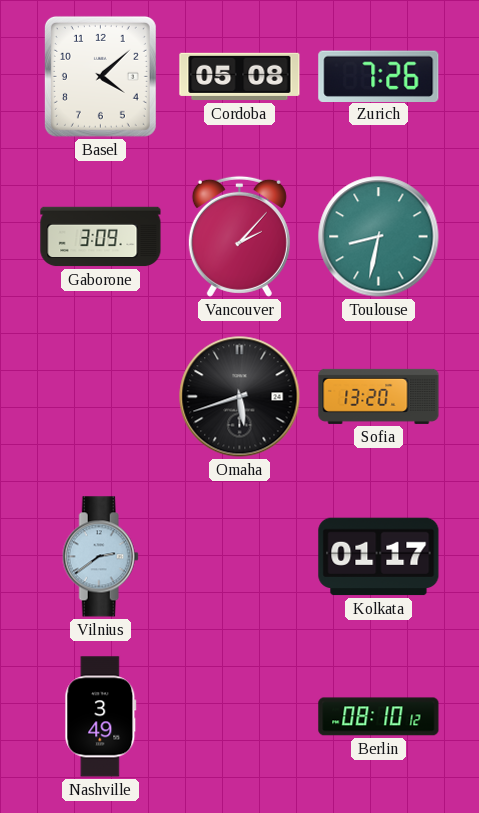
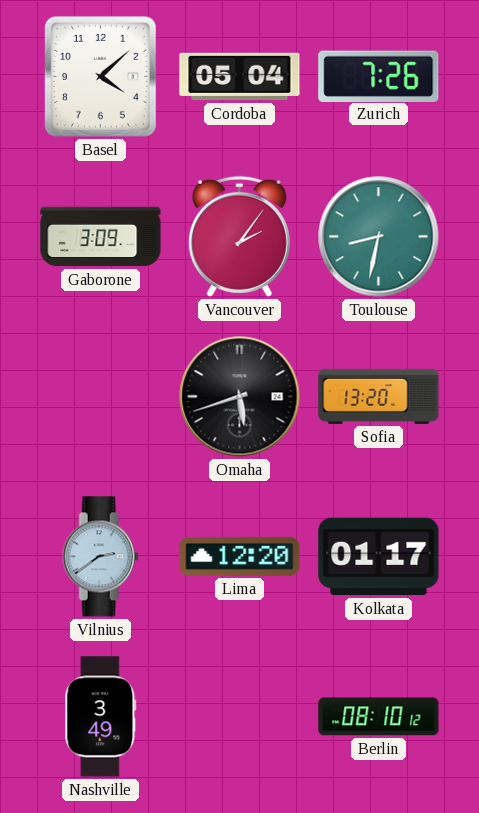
Cordoba: 05:08 -> 05:04
Vancouver: 2:07 -> 2:06
Lima: none -> 12:20
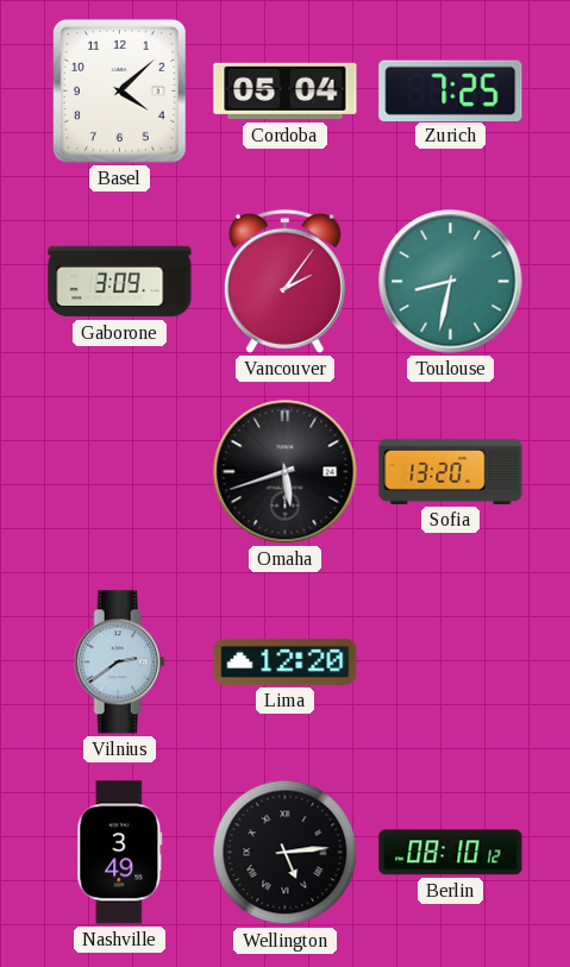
Zurich: 7:26 -> 7:25
Kolkata: 01:17 -> none
Wellington: none -> 5:14
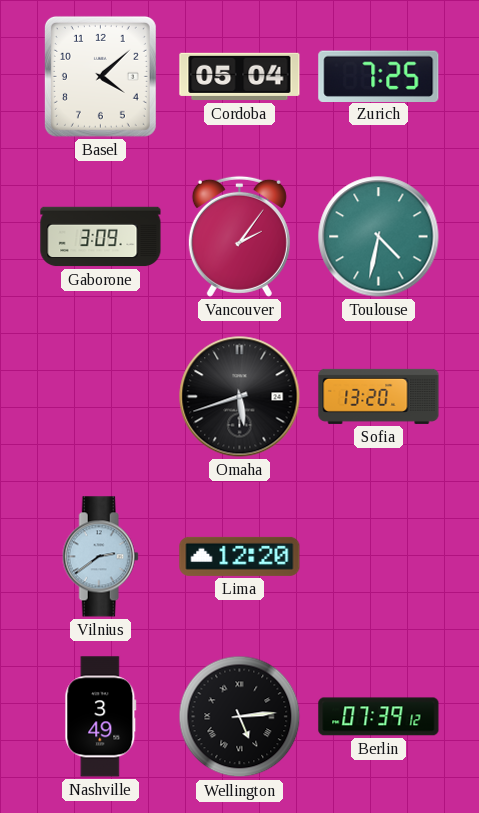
Toulouse: 8:32 -> 4:32
Berlin: 08:10 -> 07:39
